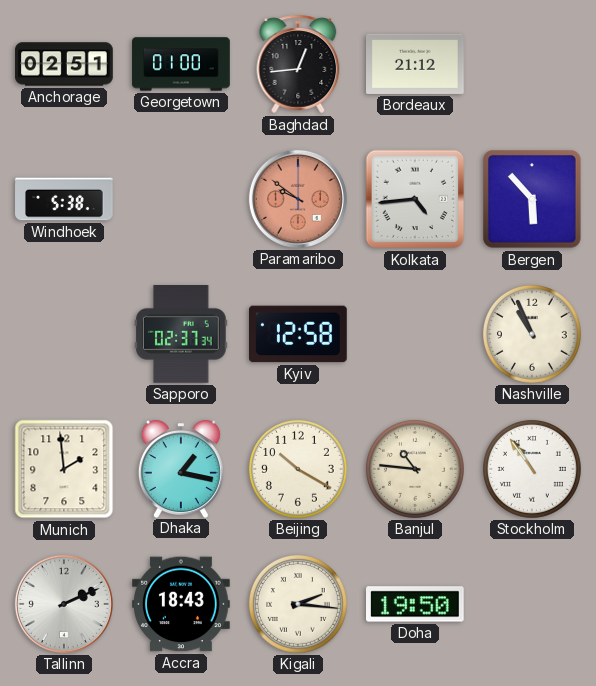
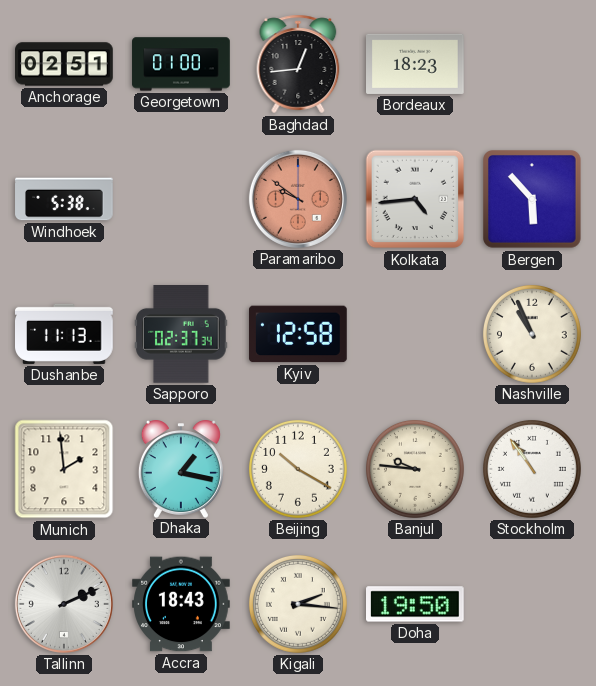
Bordeaux: 21:12 -> 18:23
Dushanbe: none -> 11:13
Banjul: 10:46 -> 9:46
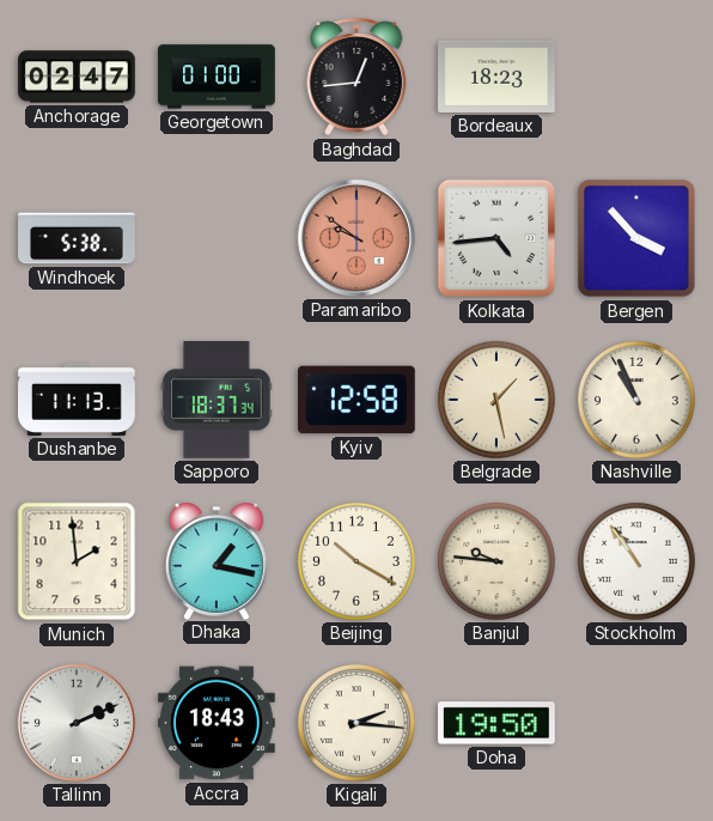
Anchorage: 02:51 -> 02:47
Bergen: 5:53 -> 3:53
Sapporo: 02:37 -> 18:37
Belgrade: none -> 1:28
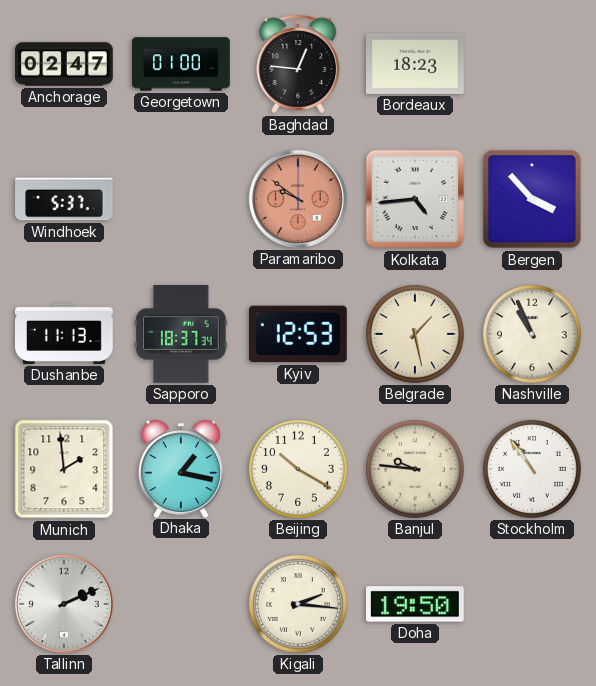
Baghdad: 12:44 -> 12:46
Windhoek: 5:38 -> 5:37
Kyiv: 12:58 -> 12:53
Accra: 18:43 -> none
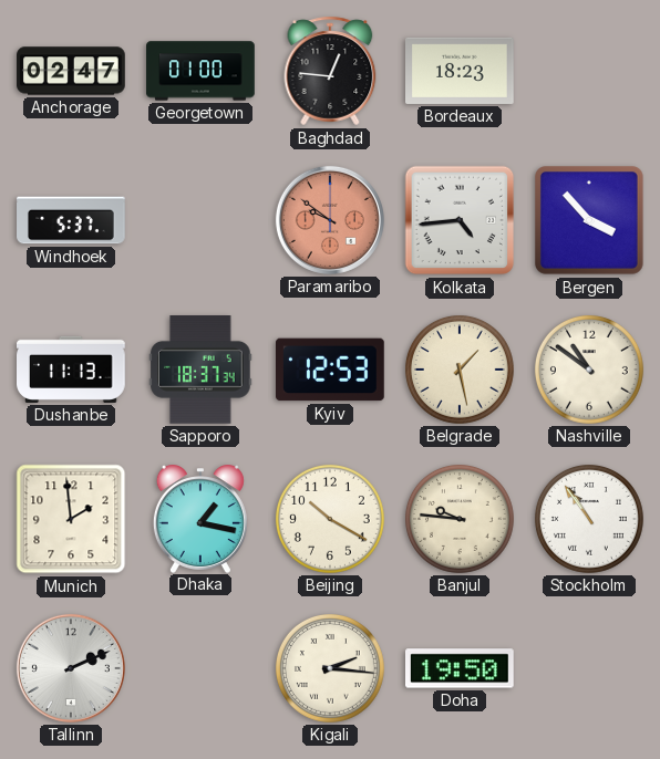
Nashville: 10:56 -> 10:51
